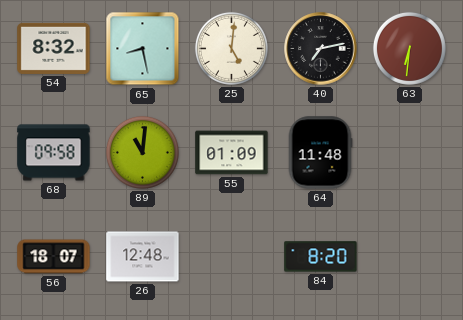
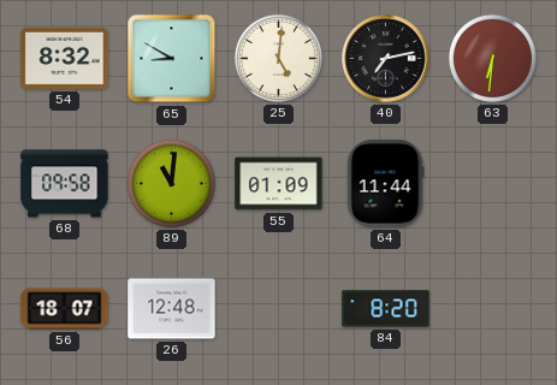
65: 8:28 -> 8:50
64: 11:48 -> 11:44
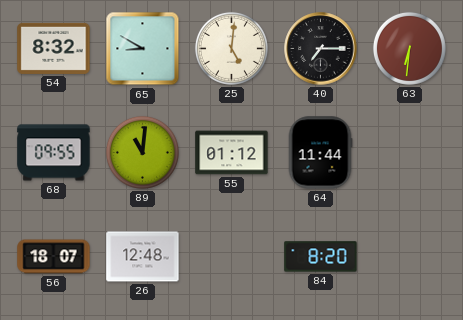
40: 7:13 -> 7:15
68: 09:58 -> 09:55
55: 01:09 -> 01:12
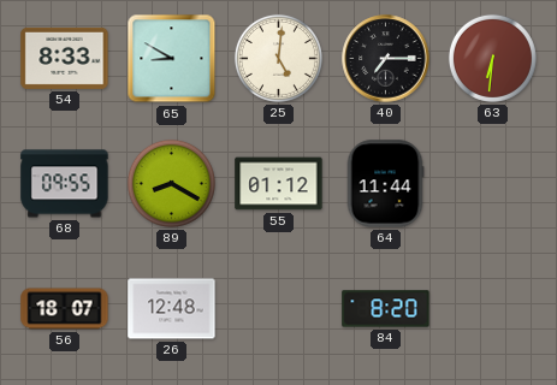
54: 8:32 -> 8:33
89: 11:01 -> 8:20
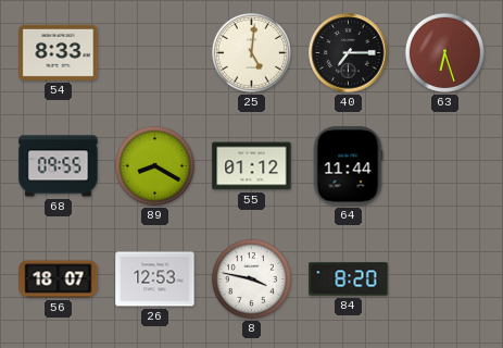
65: 8:50 -> none
63: 6:31 -> 6:27
26: 12:48 -> 12:53
8: none -> 3:47
